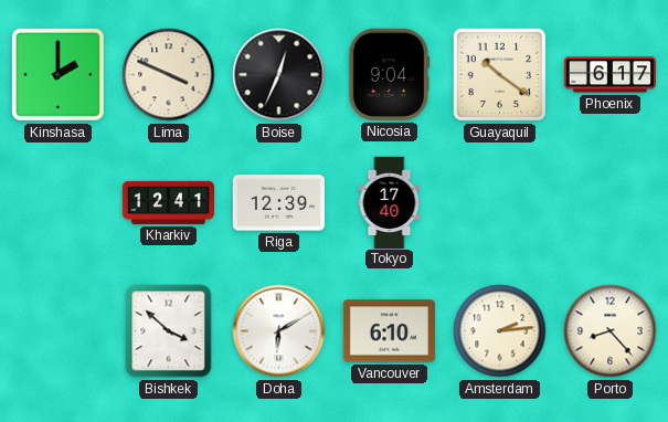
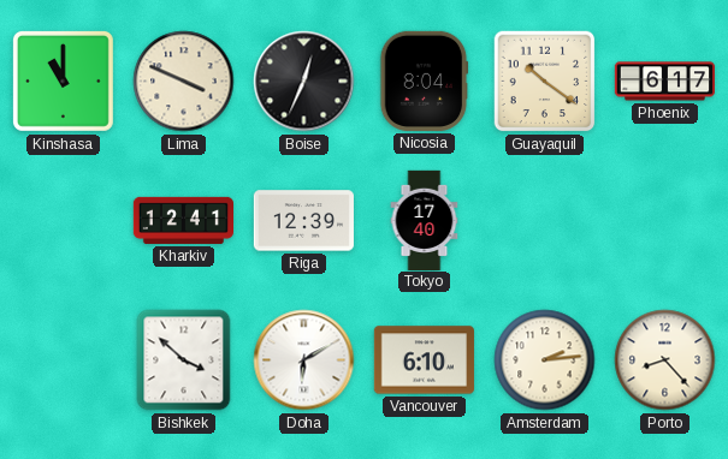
Kinshasa: 2:00 -> 11:00
Nicosia: 9:04 -> 8:04
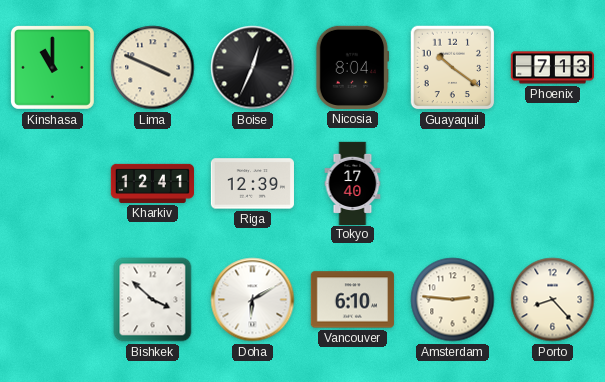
Phoenix: 6:17 -> 7:13
Amsterdam: 2:14 -> 2:46
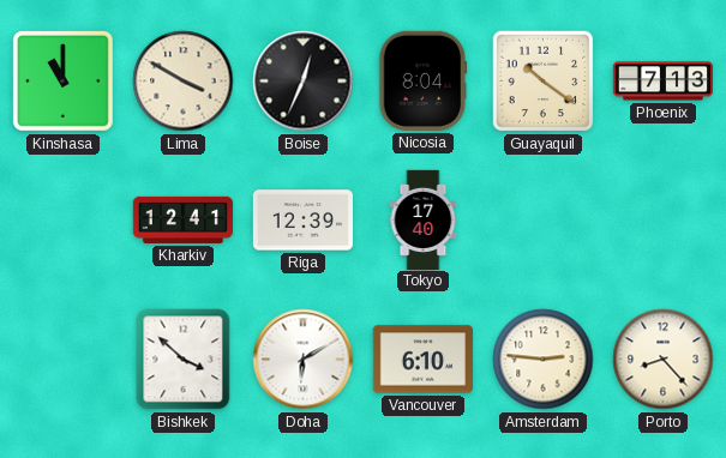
Lima: 3:49 -> 3:50
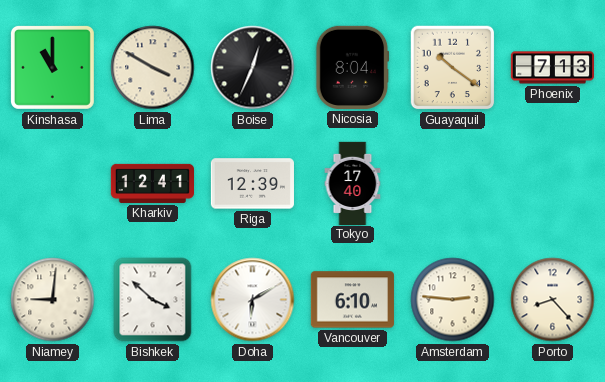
Niamey: none -> 9:01
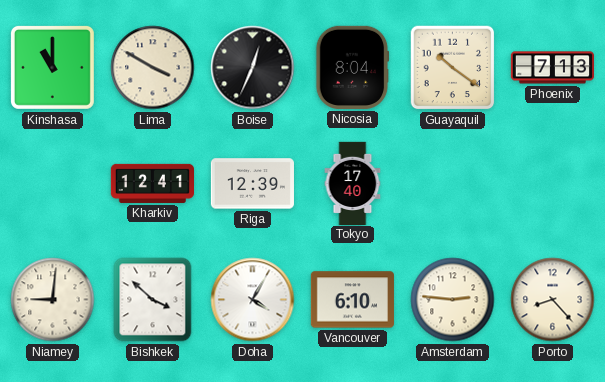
Doha: 6:10 -> 4:05
